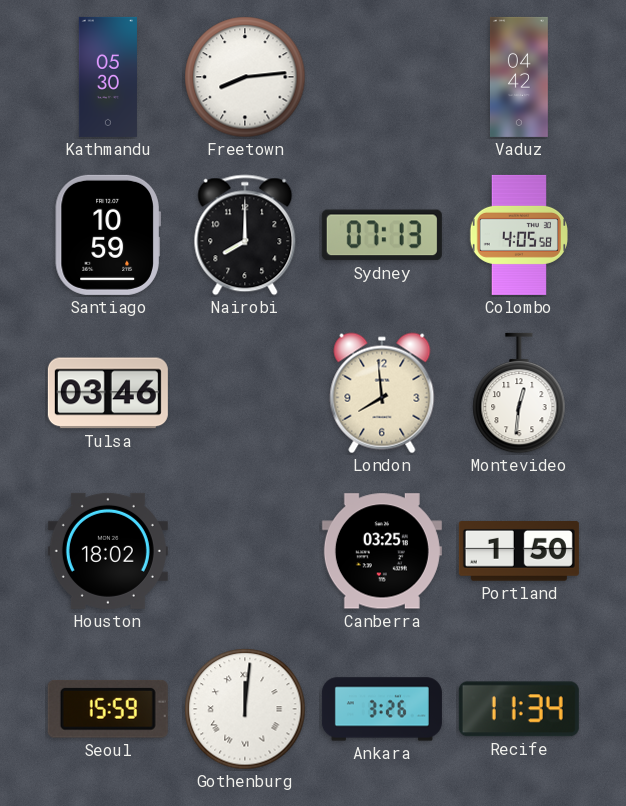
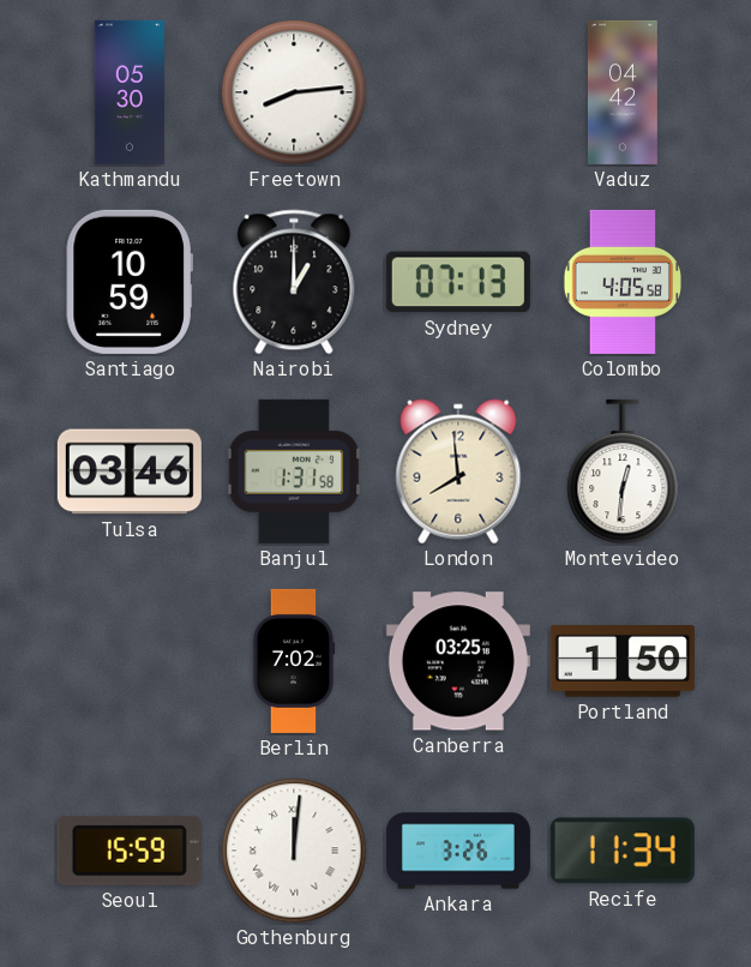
Nairobi: 8:00 -> 1:00
Banjul: none -> 1:31
Houston: 18:02 -> none
Berlin: none -> 7:02
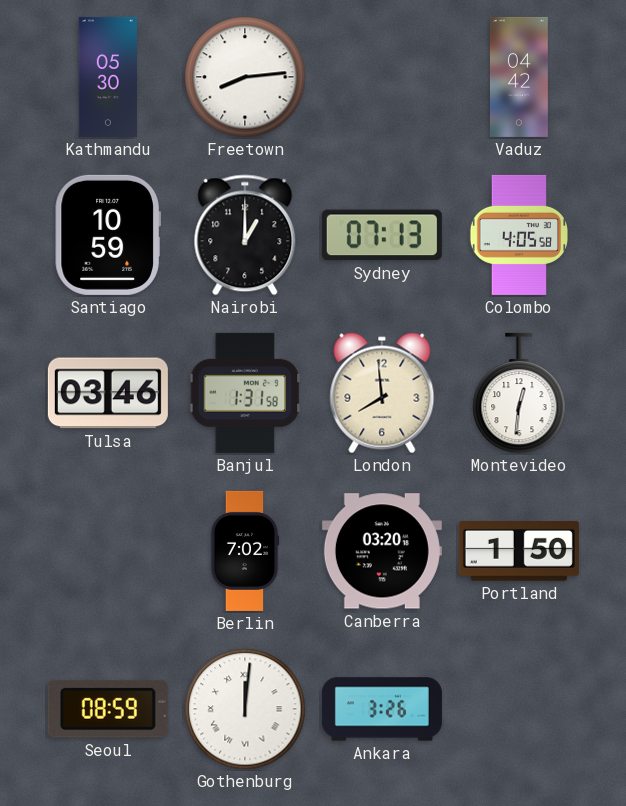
Canberra: 03:25 -> 03:20
Seoul: 15:59 -> 08:59
Recife: 11:34 -> none
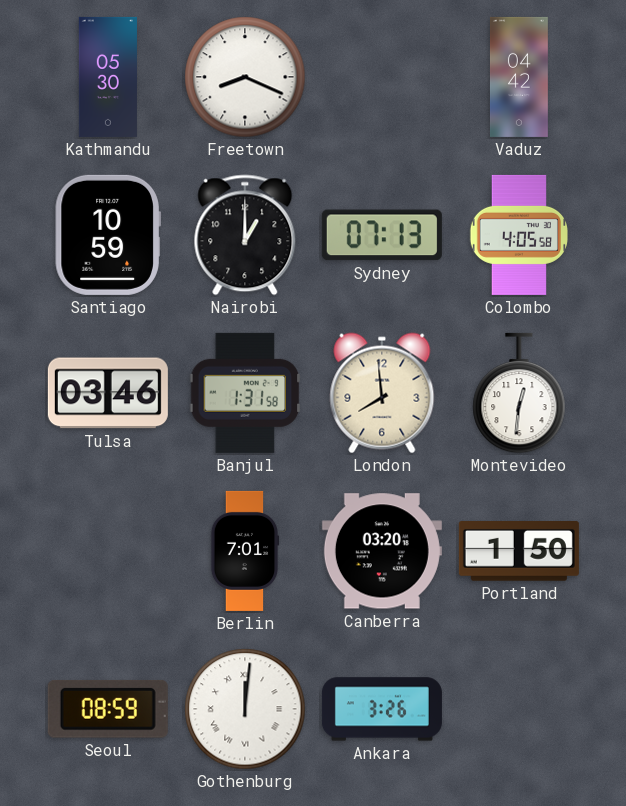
Freetown: 8:14 -> 8:19
Berlin: 7:02 -> 7:01
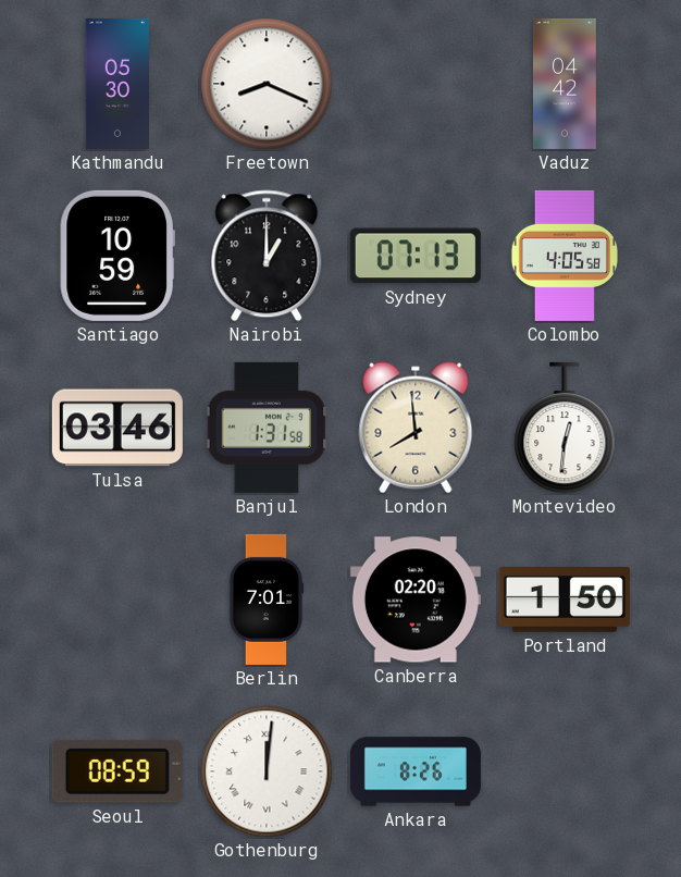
Canberra: 03:20 -> 02:20
Ankara: 3:26 -> 8:26
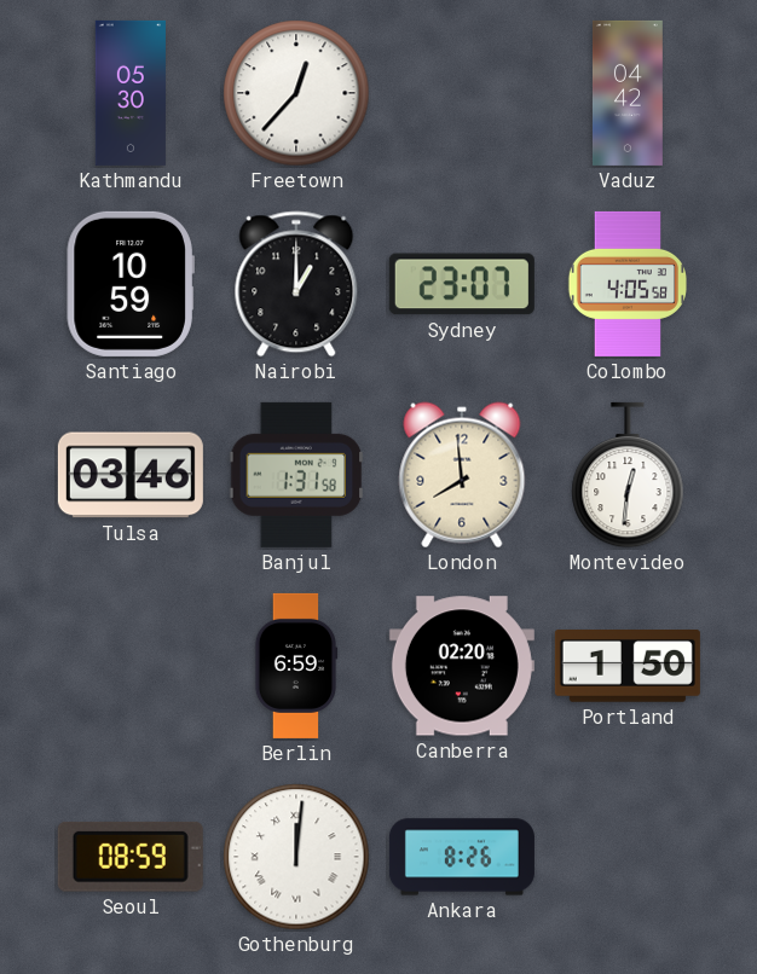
Freetown: 8:19 -> 12:37
Sydney: 07:13 -> 23:07
Berlin: 7:01 -> 6:59
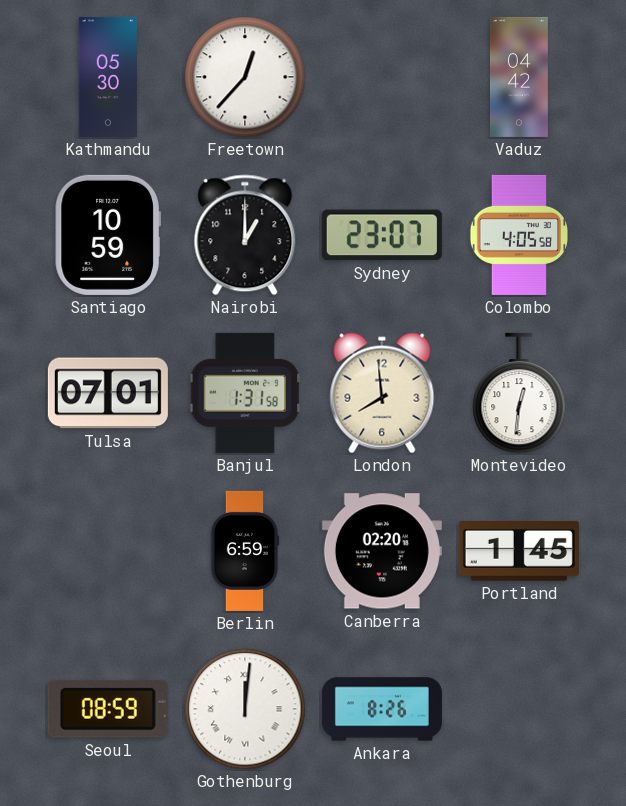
Tulsa: 03:46 -> 07:01
Portland: 1:50 -> 1:45
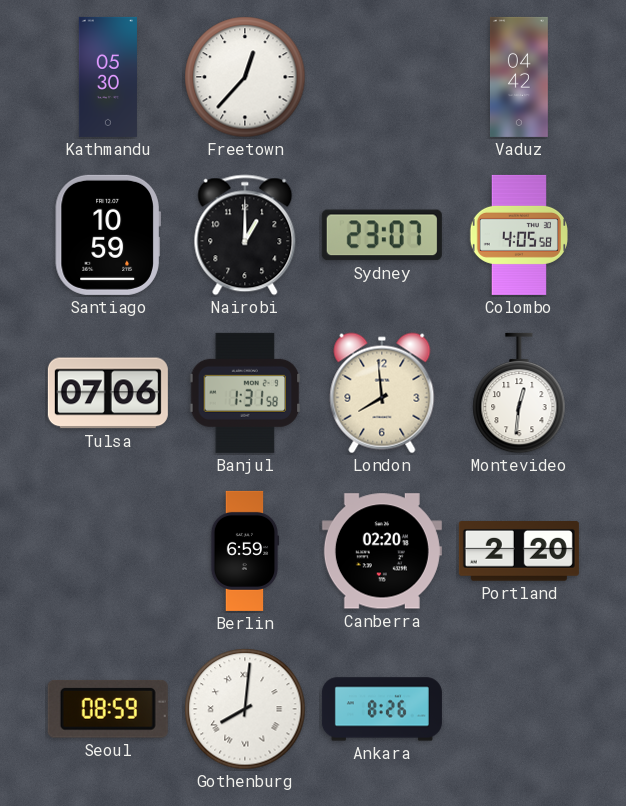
Tulsa: 07:01 -> 07:06
Portland: 1:45 -> 2:20
Gothenburg: 12:01 -> 8:01
